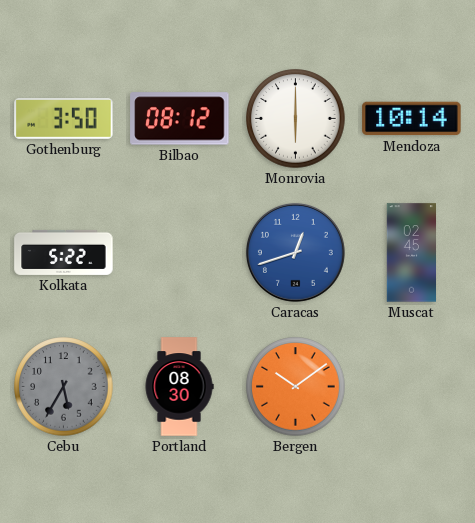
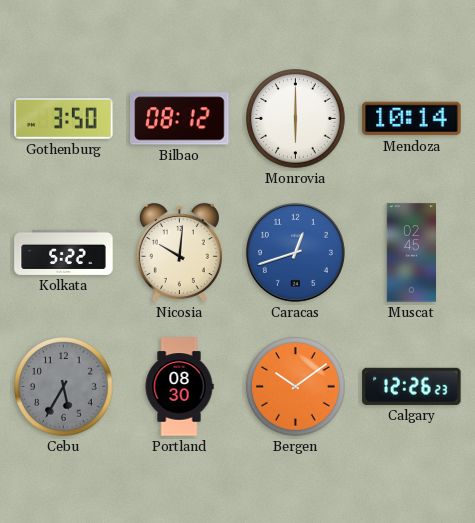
Nicosia: none -> 10:01
Calgary: none -> 12:26
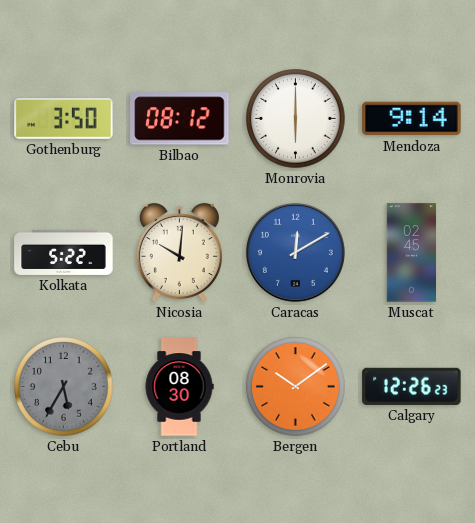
Mendoza: 10:14 -> 9:14
Caracas: 12:42 -> 12:10
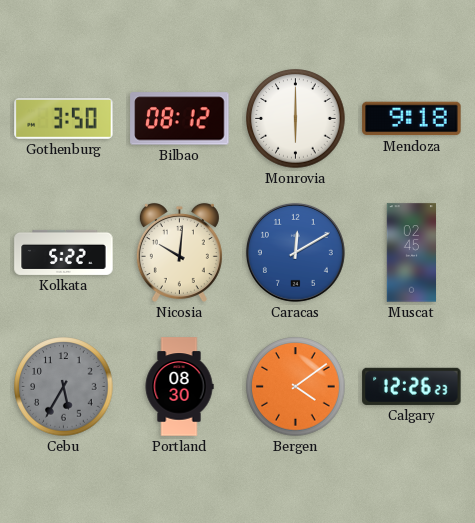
Mendoza: 9:14 -> 9:18
Bergen: 10:09 -> 4:09
